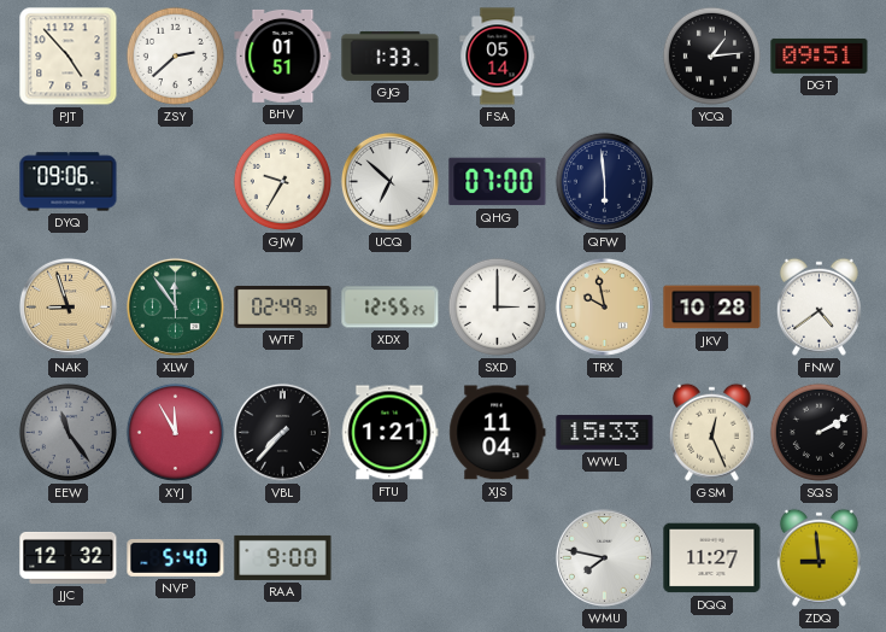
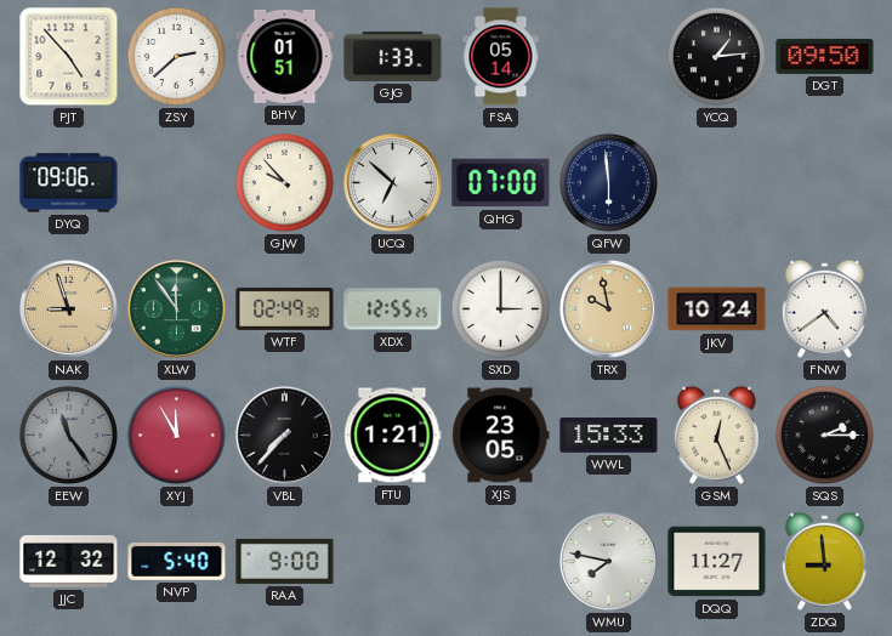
DGT: 09:51 -> 09:50
GJW: 9:35 -> 9:53
JKV: 10:28 -> 10:24
XJS: 11:04 -> 23:05
SQS: 2:10 -> 2:15
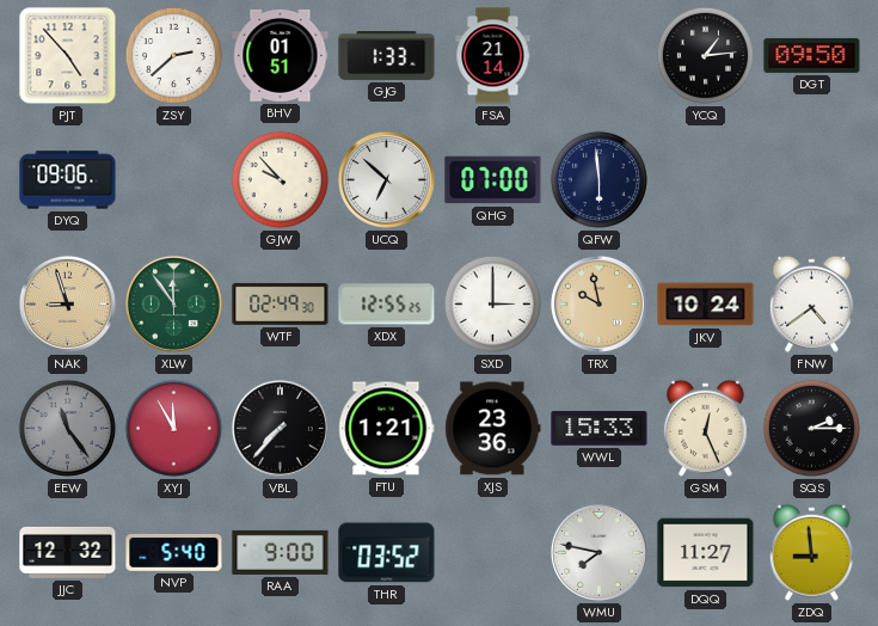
FSA: 05:14 -> 21:14
XJS: 23:05 -> 23:36
THR: none -> 03:52
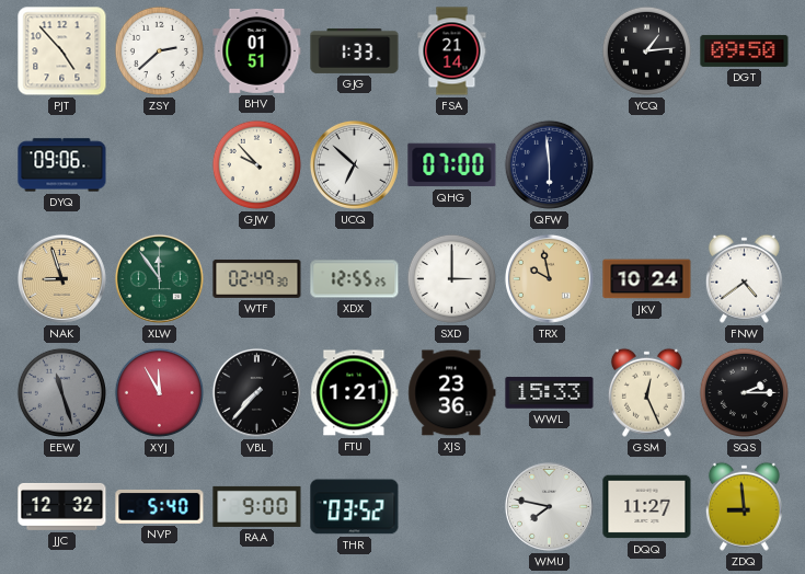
EEW: 11:24 -> 11:27
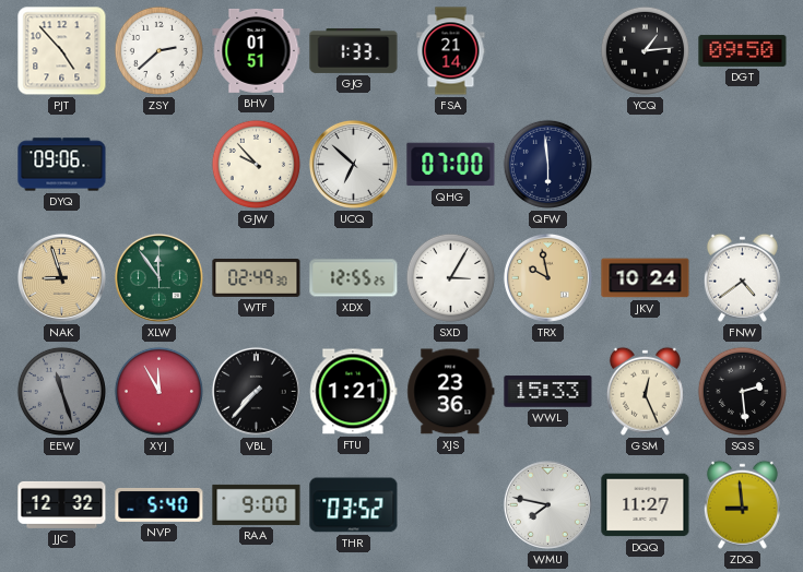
SXD: 3:00 -> 3:05
SQS: 2:15 -> 2:29
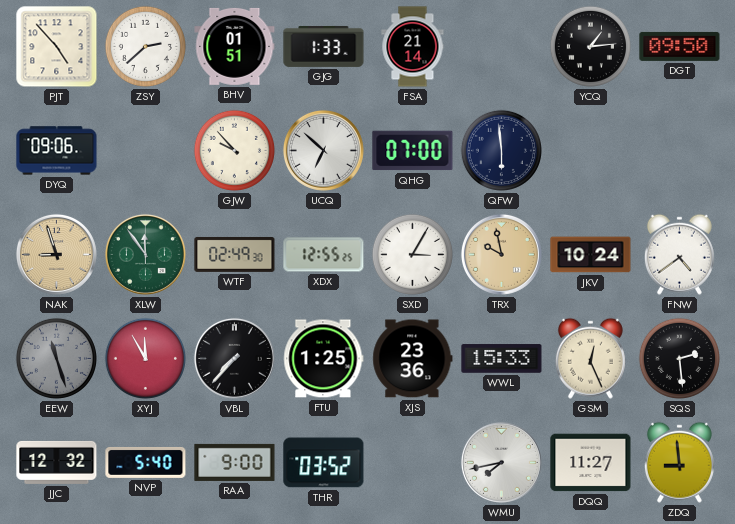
FTU: 1:21 -> 1:25
WMU: 7:47 -> 7:43
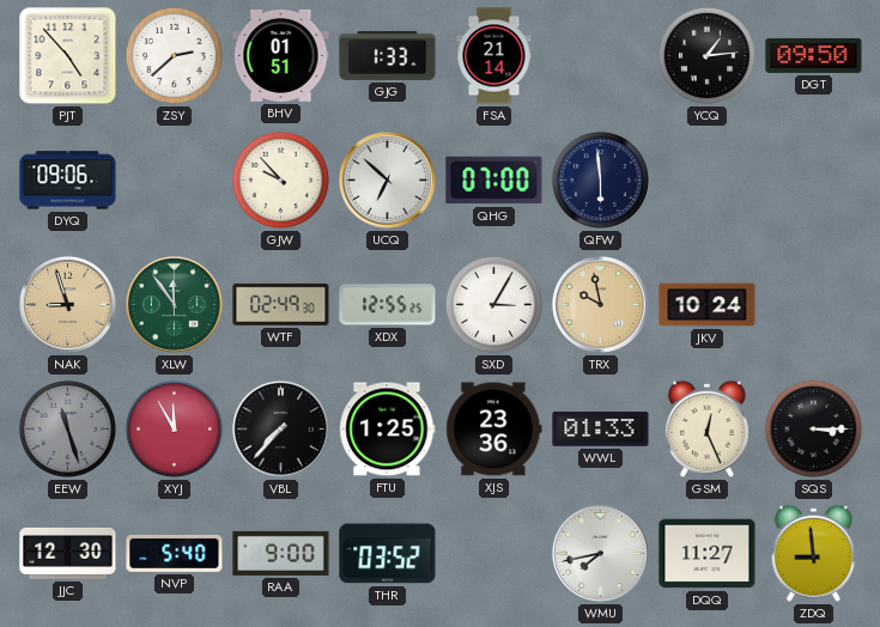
FNW: 4:39 -> none
WWL: 15:33 -> 01:33
SQS: 2:29 -> 3:15
JJC: 12:32 -> 12:30
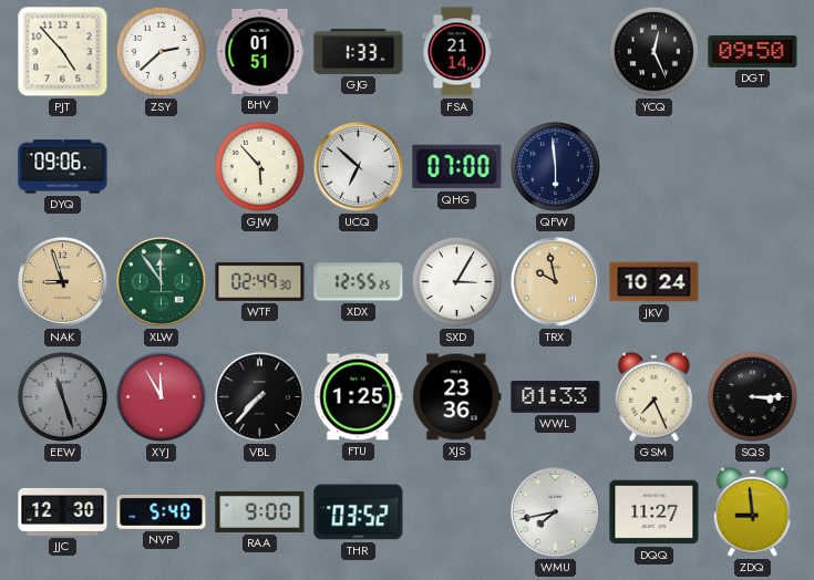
YCQ: 1:14 -> 12:26
GJW: 9:53 -> 5:53
GSM: 12:26 -> 7:26
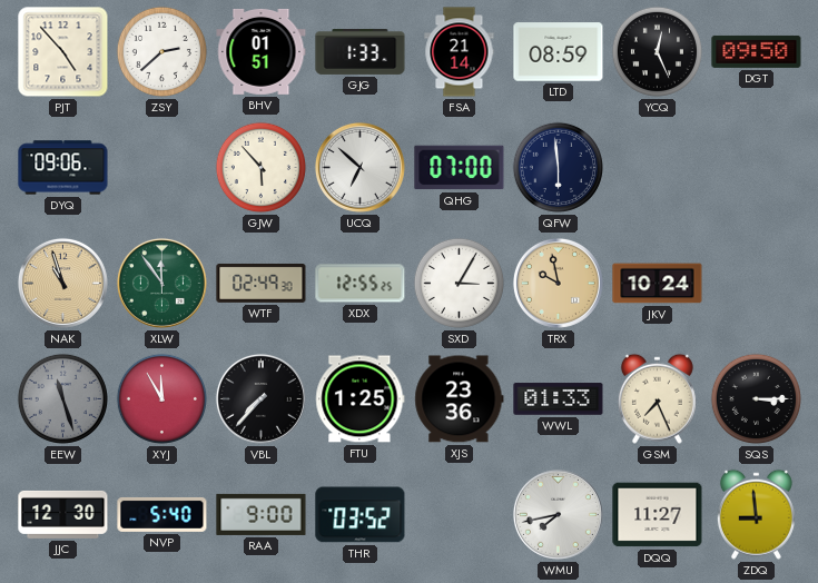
LTD: none -> 08:59
NAK: 8:57 -> 10:57
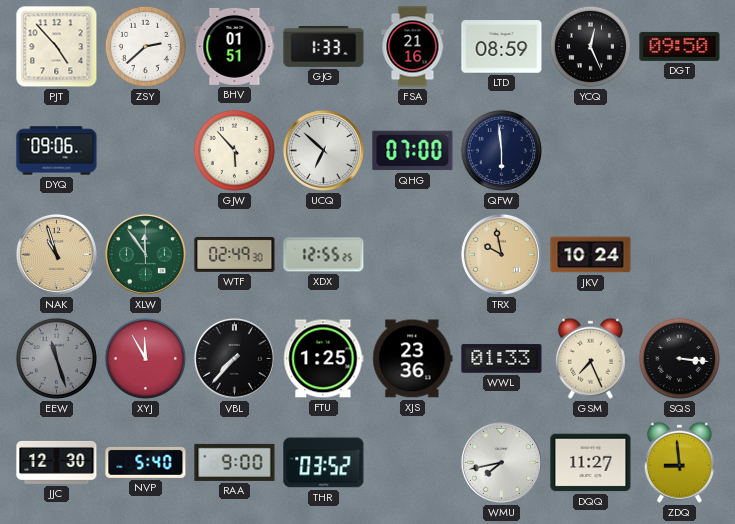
FSA: 21:14 -> 21:16
SXD: 3:05 -> none
SQS: 3:15 -> 3:16
